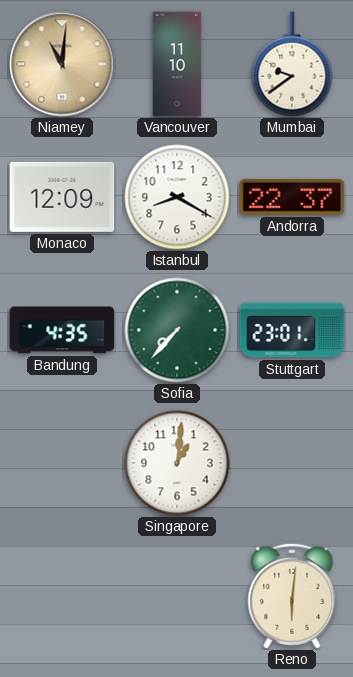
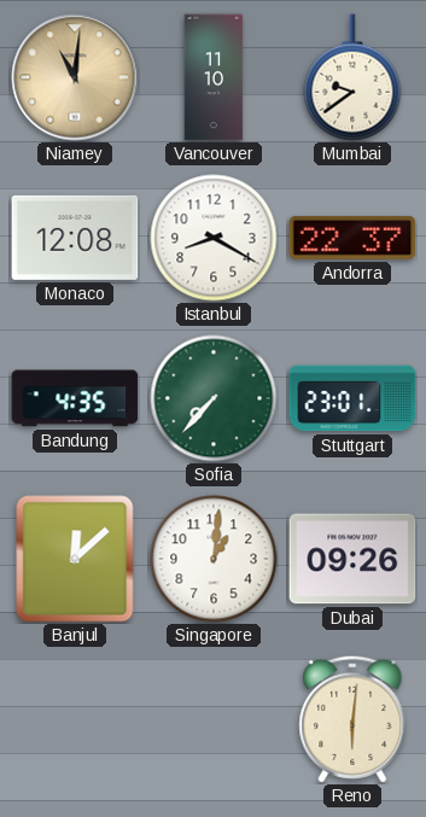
Monaco: 12:09 -> 12:08
Banjul: none -> 12:08
Dubai: none -> 09:26
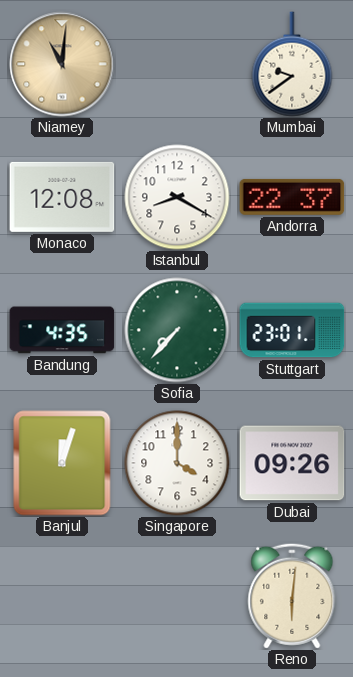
Vancouver: 11:10 -> none
Banjul: 12:08 -> 12:03
Singapore: 1:01 -> 4:00
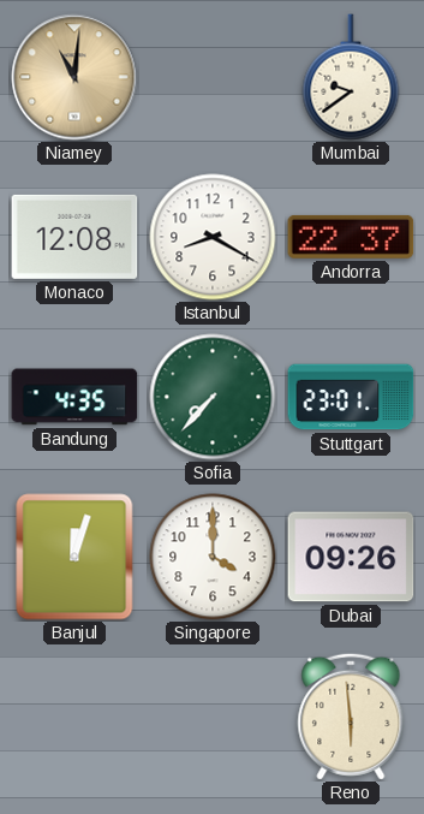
Reno: 6:01 -> 5:59
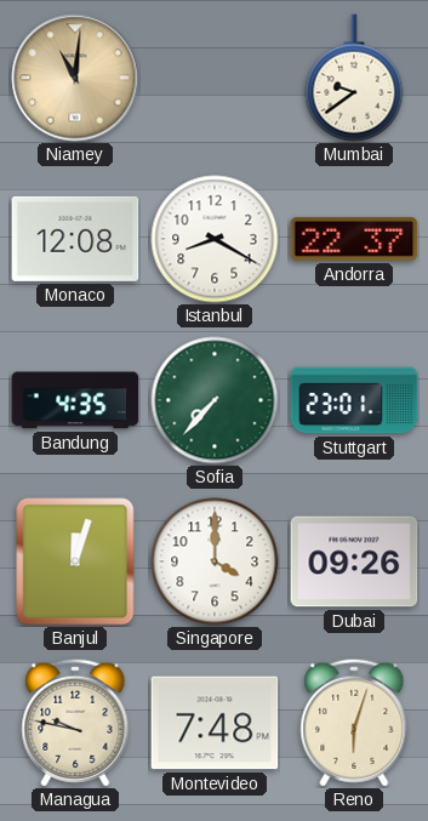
Managua: none -> 9:47
Montevideo: none -> 7:48
Reno: 5:59 -> 6:03
